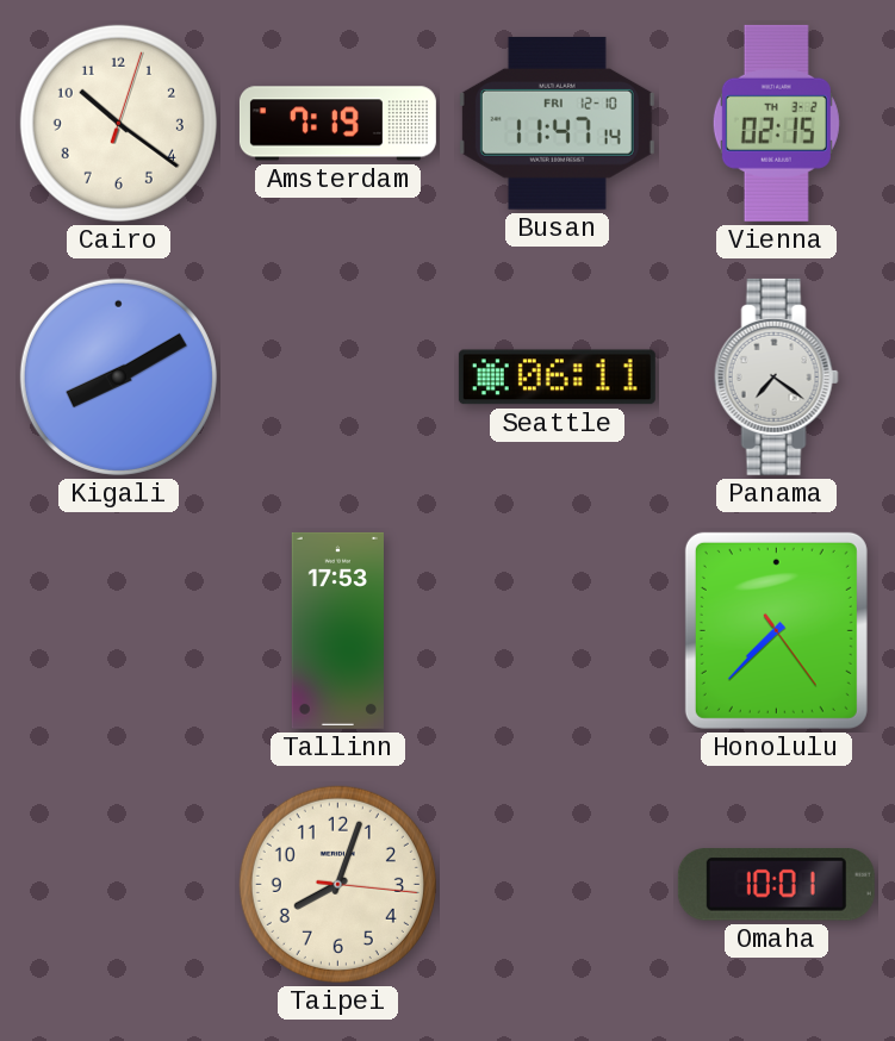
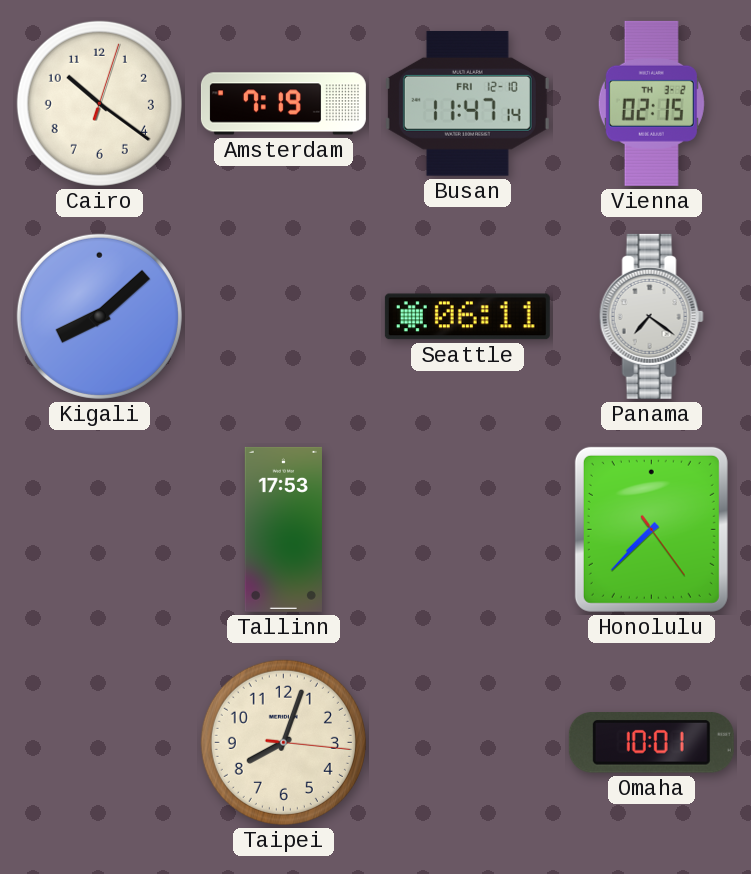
Kigali: 8:10 -> 8:08
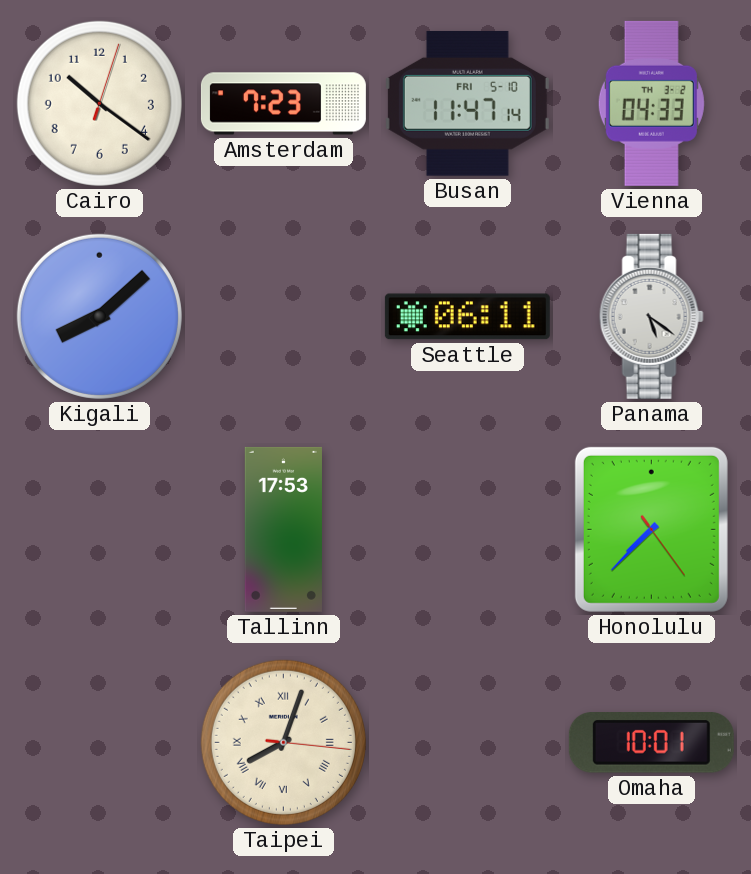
Amsterdam: 7:19 -> 7:23
Busan date: FRI 12-10 -> FRI 5-10
Vienna: 02:15 -> 04:33
Panama: 7:21 -> 5:21
Taipei numerals: Arabic -> Roman
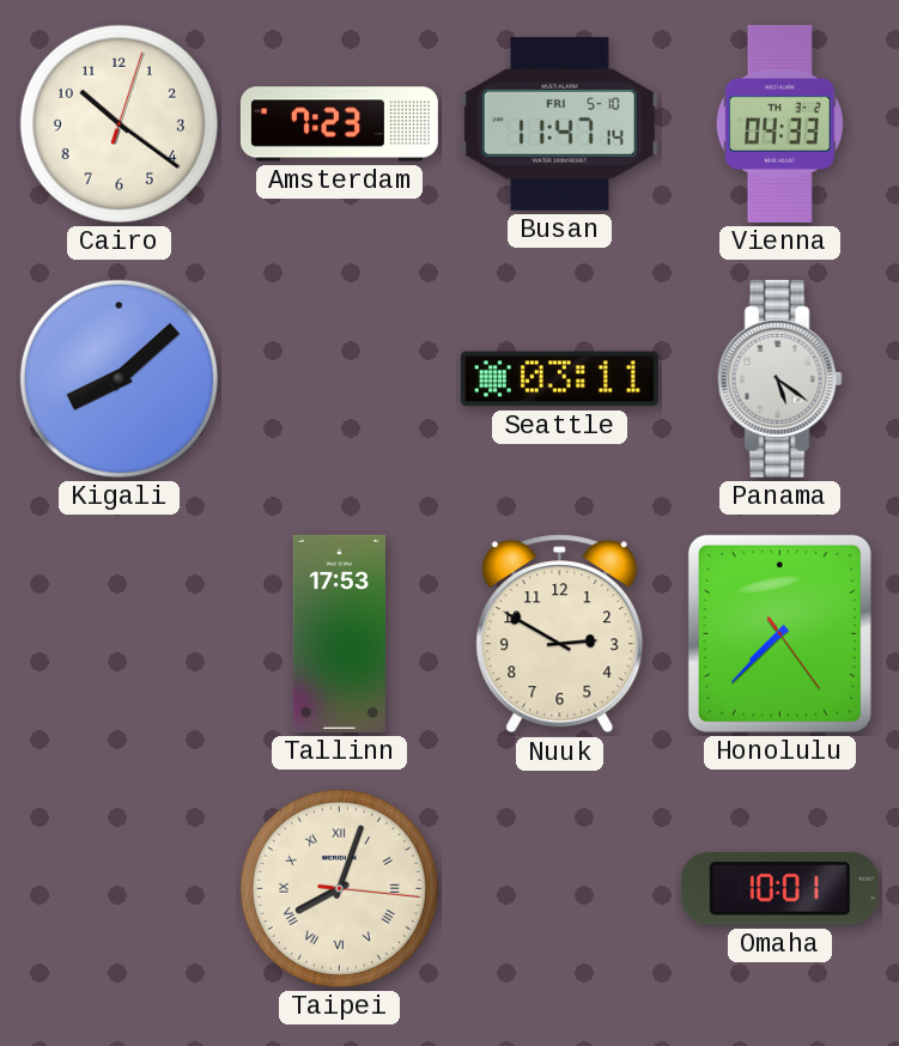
Seattle: 06:11 -> 03:11
Nuuk: none -> 2:50
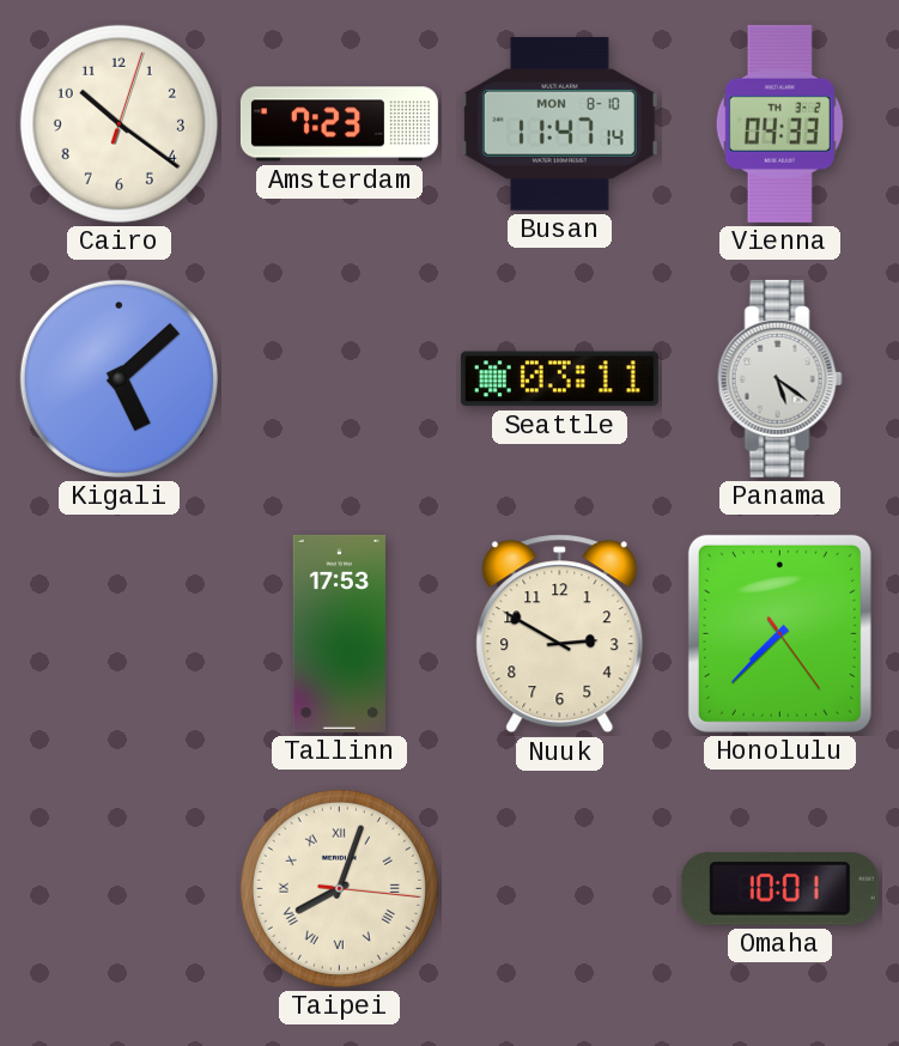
Busan date: FRI 5-10 -> MON 8-10
Kigali: 8:08 -> 5:08
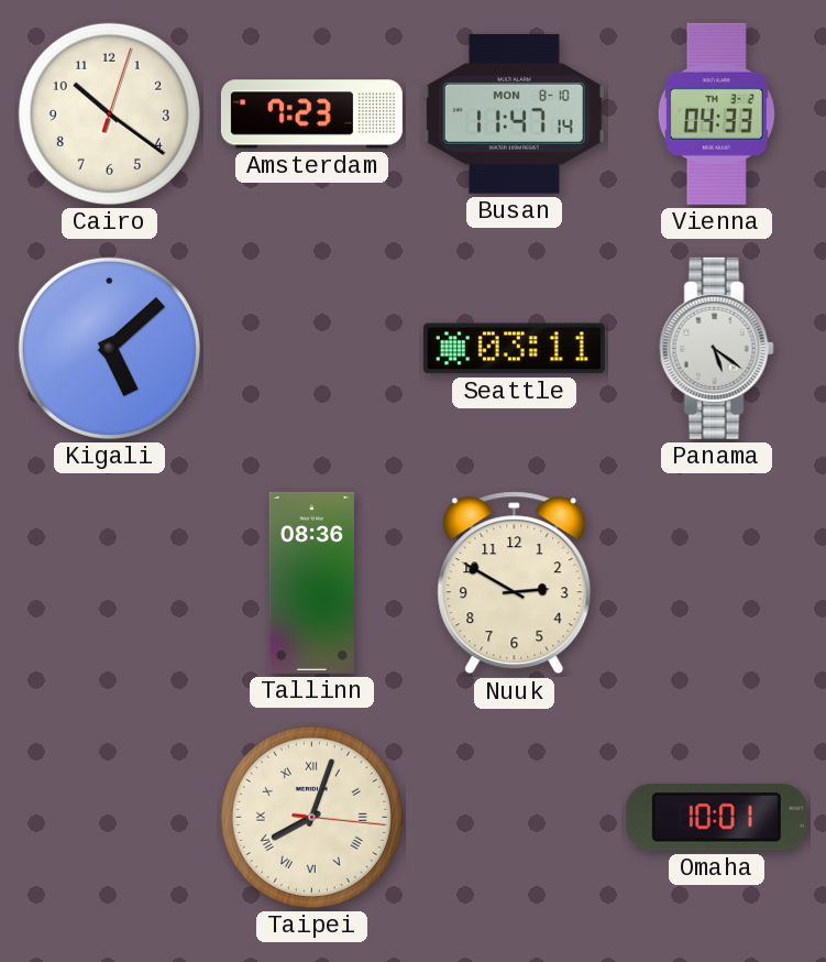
Tallinn: 17:53 -> 08:36
Honolulu: 7:37 -> none
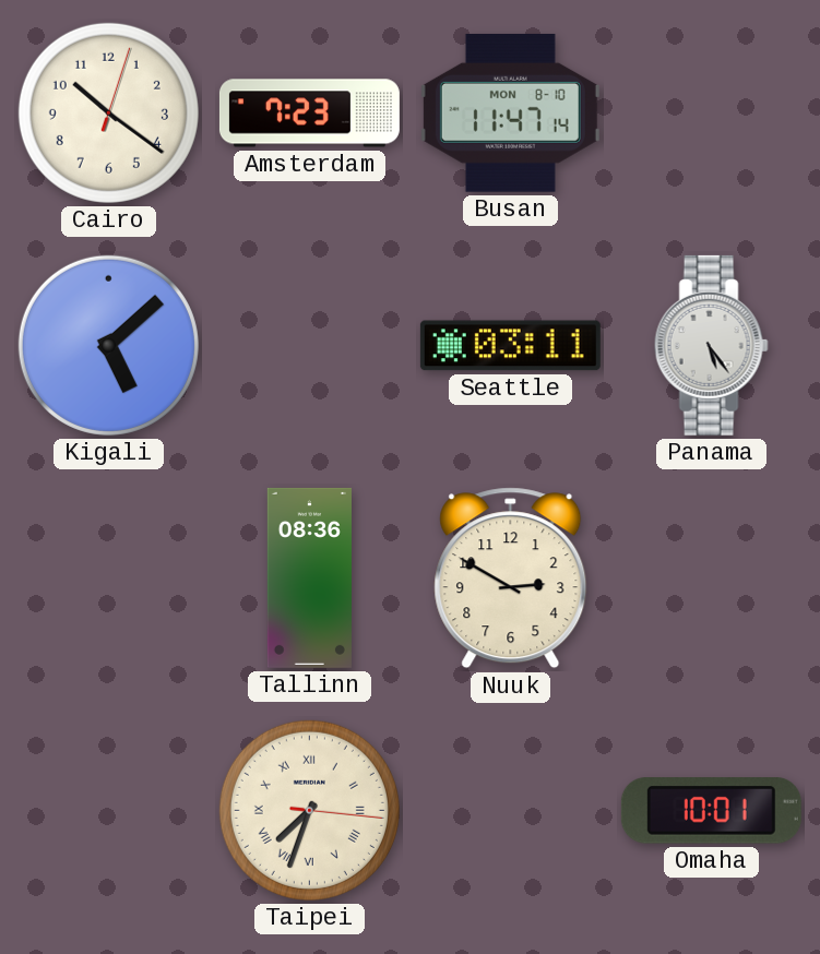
Vienna: 04:33 -> none
Panama: 5:21 -> 5:24
Taipei: 8:03 -> 7:33
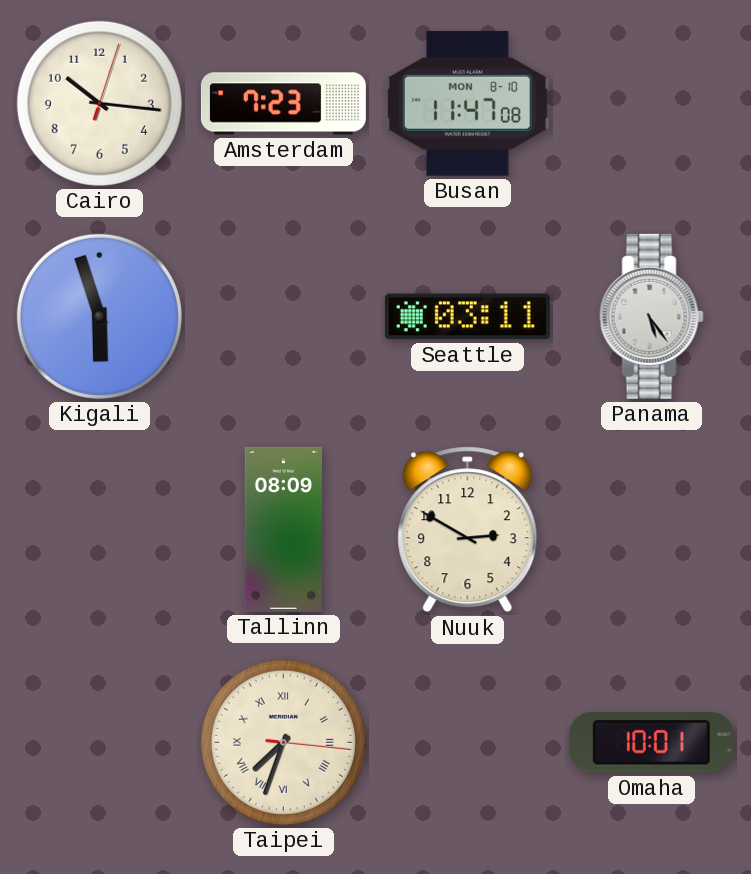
Cairo: 10:21 -> 10:16
Busan: 11:47:14 -> 11:47:08
Kigali: 5:08 -> 5:57
Tallinn: 08:36 -> 08:09
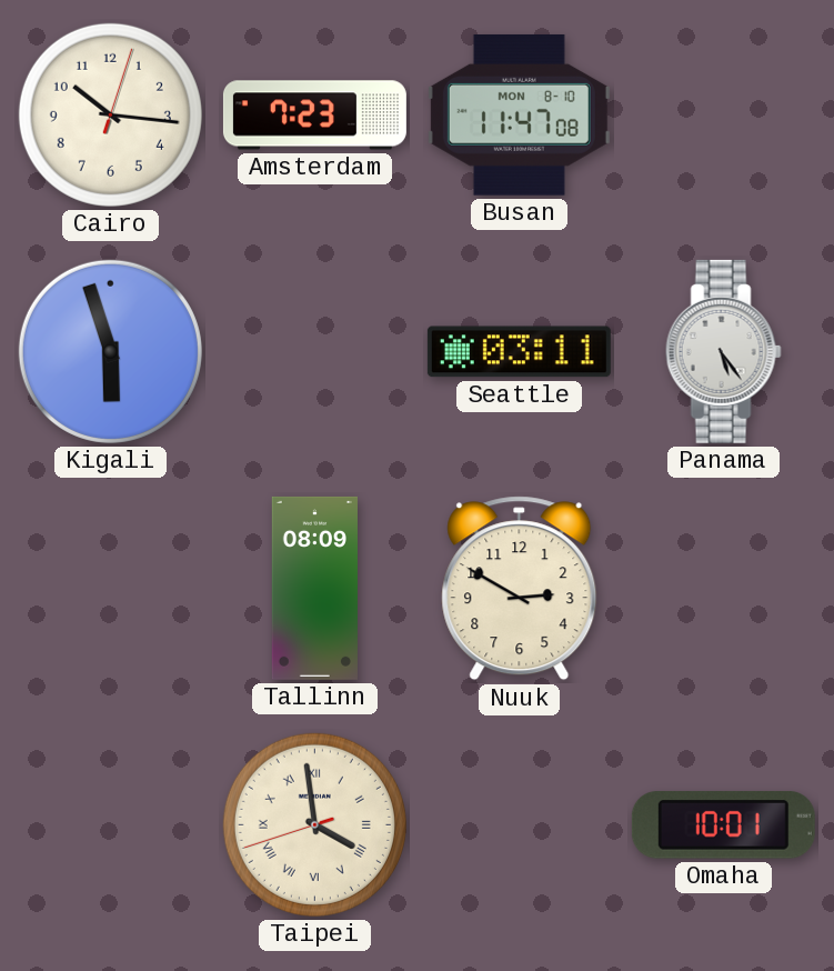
Taipei: 7:33 -> 3:58
